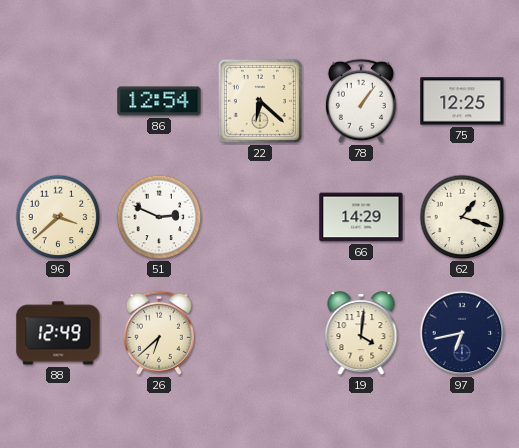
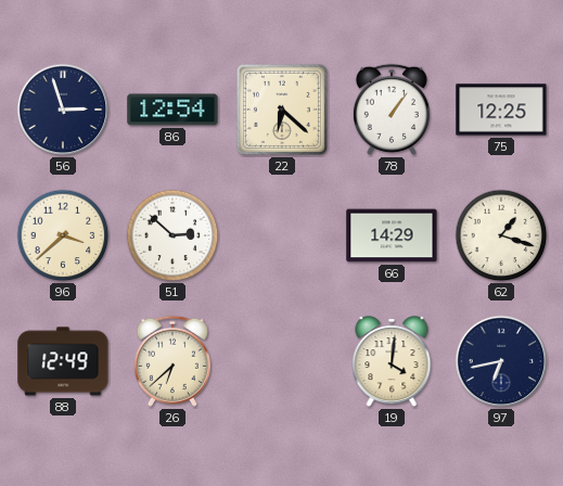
56: none -> 2:57
51: 2:49 -> 2:52
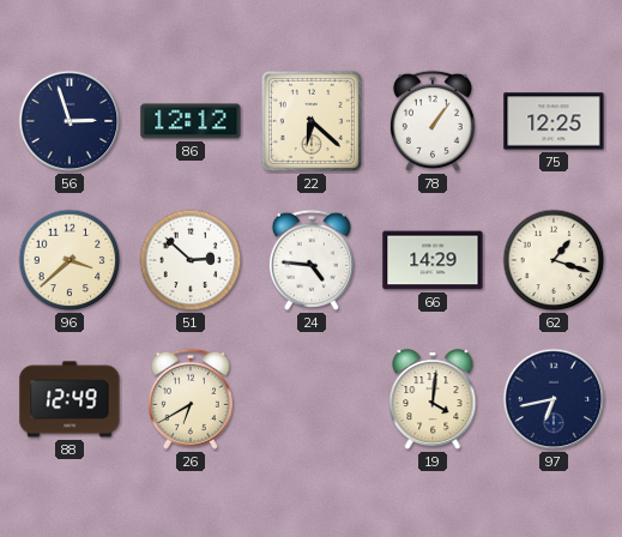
86: 12:54 -> 12:12
24: none -> 4:46
26: 6:38 -> 6:40
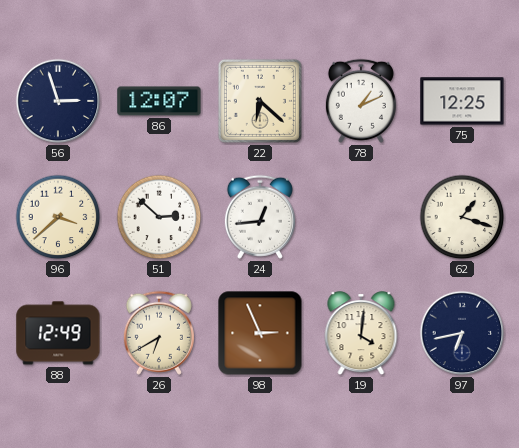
86: 12:12 -> 12:07
78: 1:06 -> 1:11
24: 4:46 -> 12:44
66: 14:29 -> none
98: none -> 2:56
